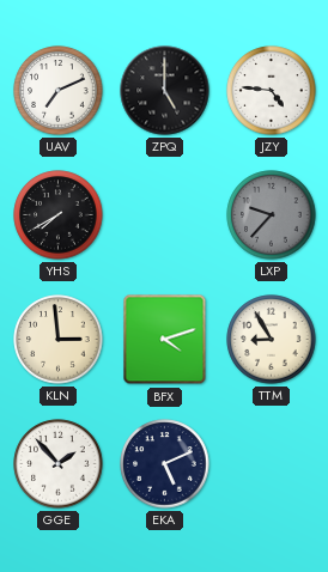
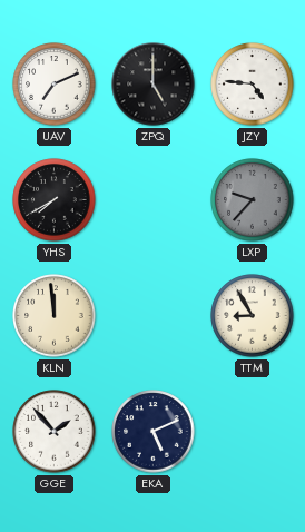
KLN: 2:59 -> 11:59
BFX: 4:12 -> none
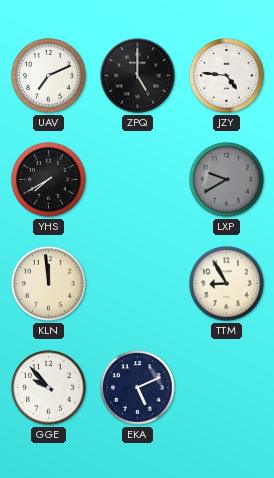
LXP: 9:37 -> 9:40
GGE: 1:53 -> 9:53
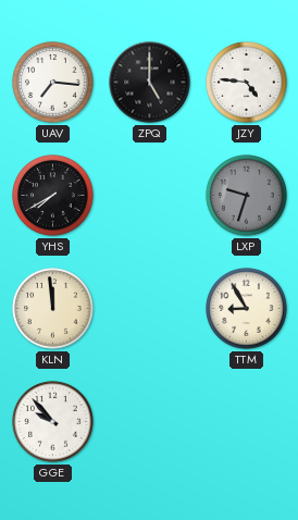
UAV: 7:11 -> 7:16
LXP: 9:40 -> 9:33
EKA: 5:11 -> none
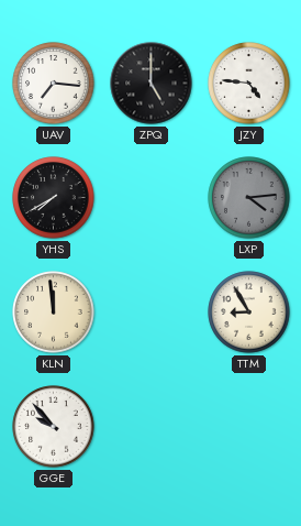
LXP: 9:33 -> 4:14
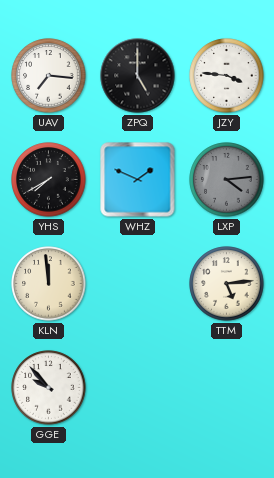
JZY: 4:46 -> 3:46
WHZ: none -> 1:49
TTM: 8:55 -> 5:14
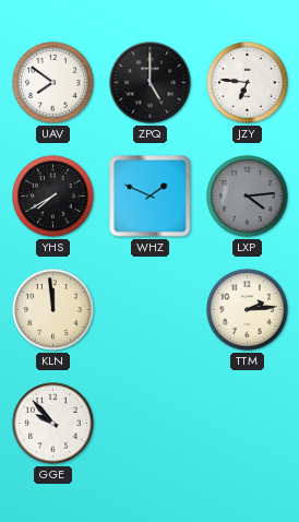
UAV: 7:16 -> 7:51
JZY: 3:46 -> 6:46
TTM: 5:14 -> 2:14
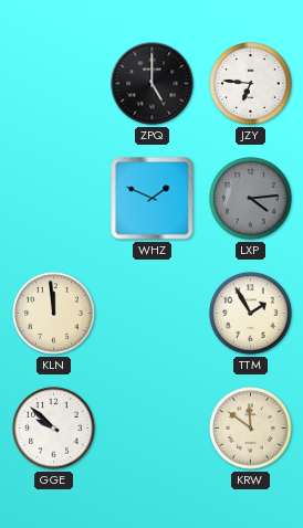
UAV: 7:51 -> none
YHS: 7:40 -> none
TTM: 2:14 -> 1:55
GGE: 9:53 -> 9:52
KRW: none -> 11:51
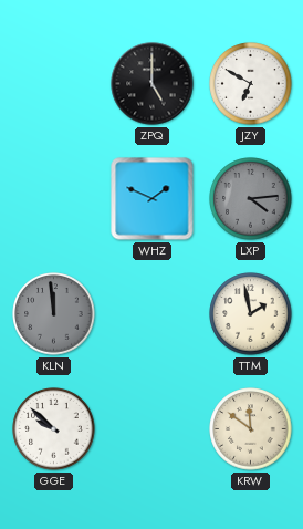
JZY: 6:46 -> 6:50
KLN dial: cream -> grey
TTM: 1:55 -> 1:58
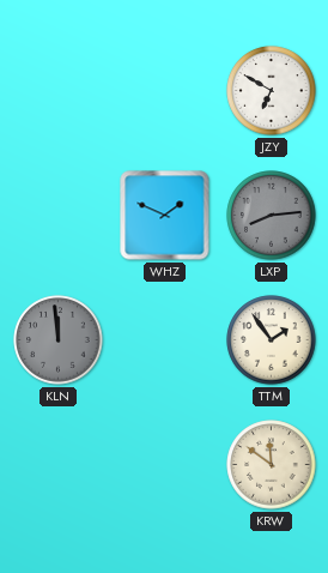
ZPQ: 5:00 -> none
LXP: 4:14 -> 8:14
TTM: 1:58 -> 1:54
GGE: 9:52 -> none
